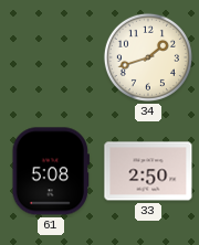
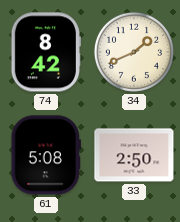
74: none -> 8:42
34: 1:42 -> 1:41
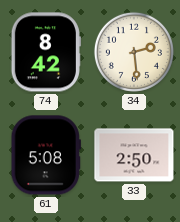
34: 1:41 -> 2:29
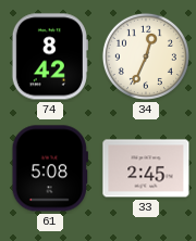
34: 2:29 -> 12:34
33: 2:50 -> 2:45
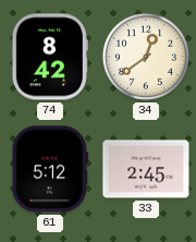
34: 12:34 -> 12:39
61: 5:08 -> 5:12
